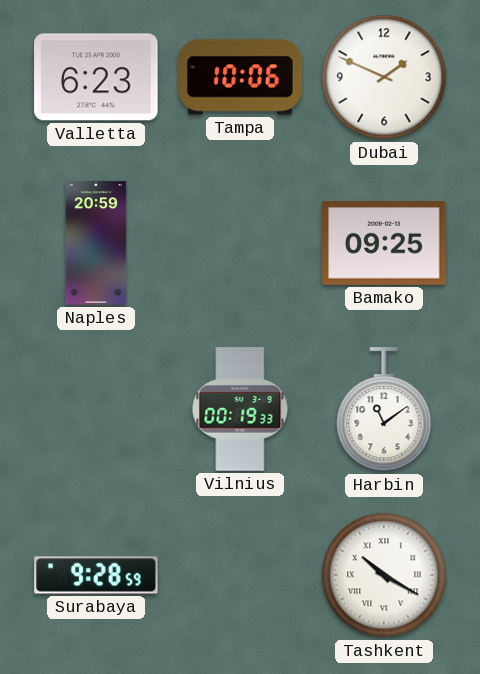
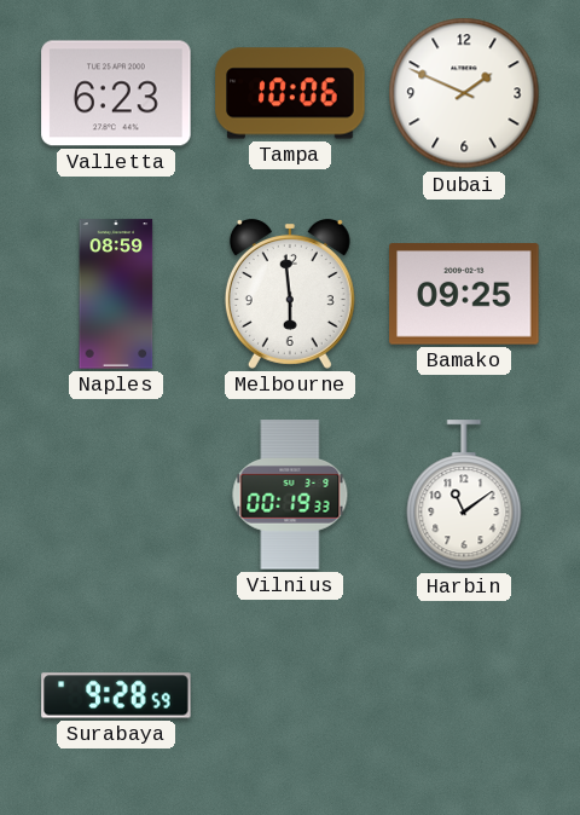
Naples: 20:59 -> 08:59
Melbourne: none -> 5:59
Tashkent: 10:20 -> none
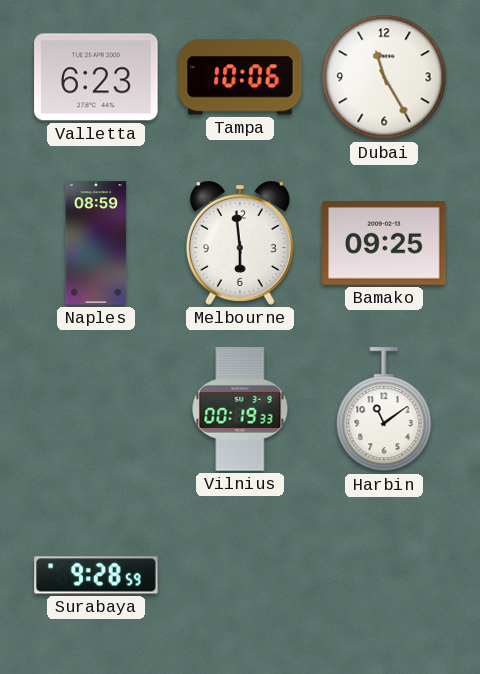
Dubai: 1:49 -> 11:25
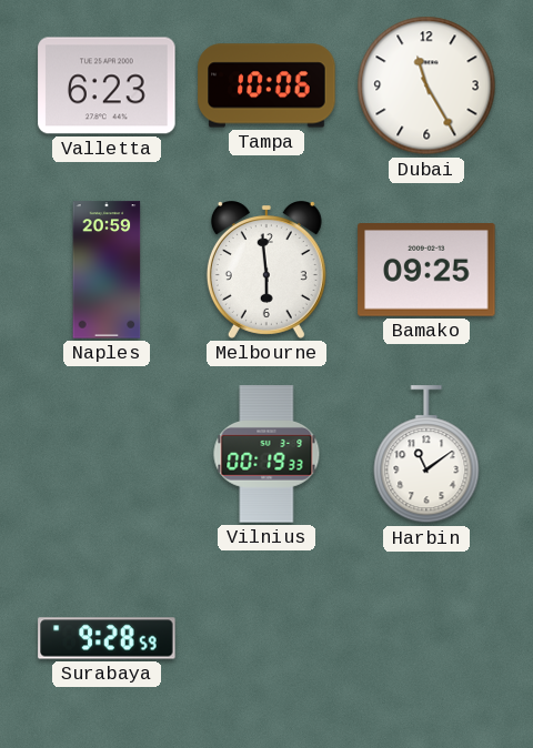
Naples: 08:59 -> 20:59
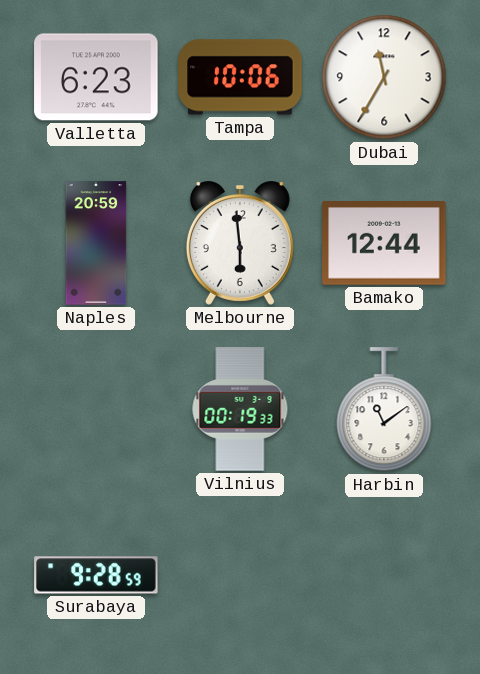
Dubai: 11:25 -> 11:35
Bamako: 09:25 -> 12:44
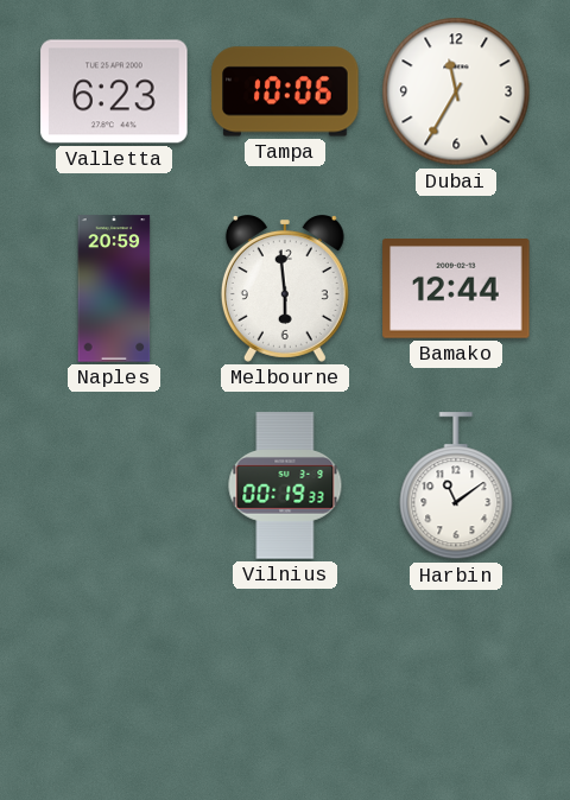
Surabaya: 9:28 -> none
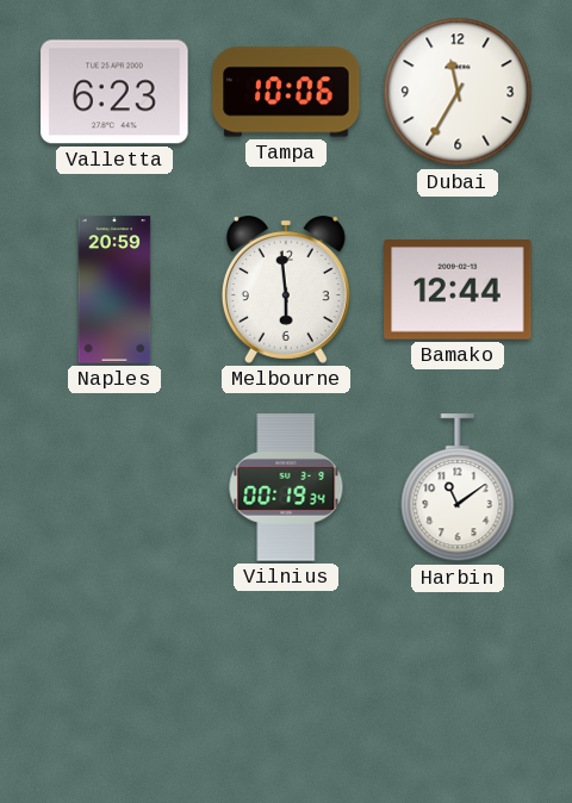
Vilnius: 00:19:33 -> 00:19:34
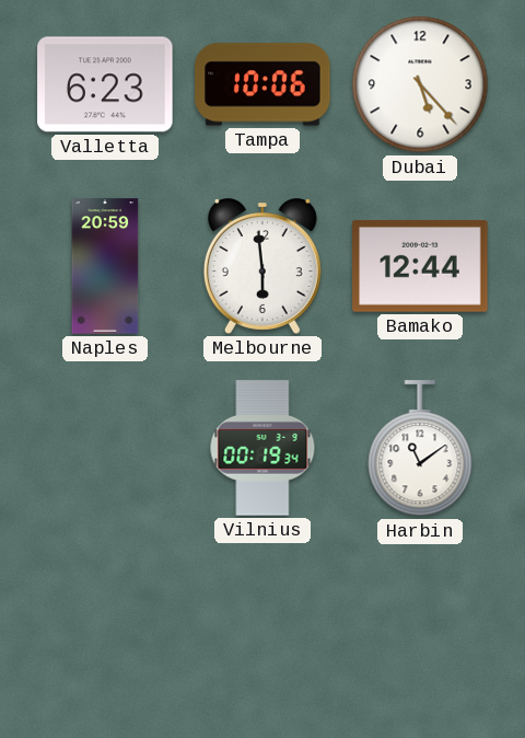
Dubai: 11:35 -> 5:23
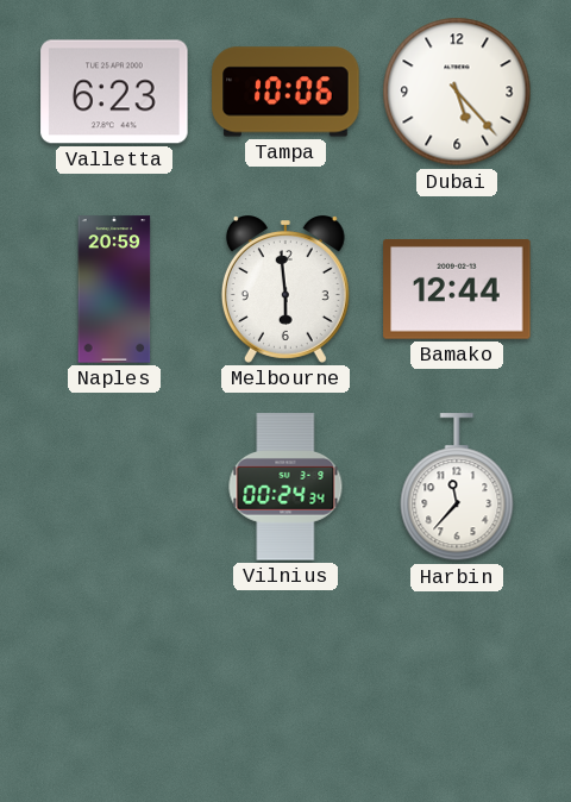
Vilnius: 00:19 -> 00:24
Harbin: 11:09 -> 11:37
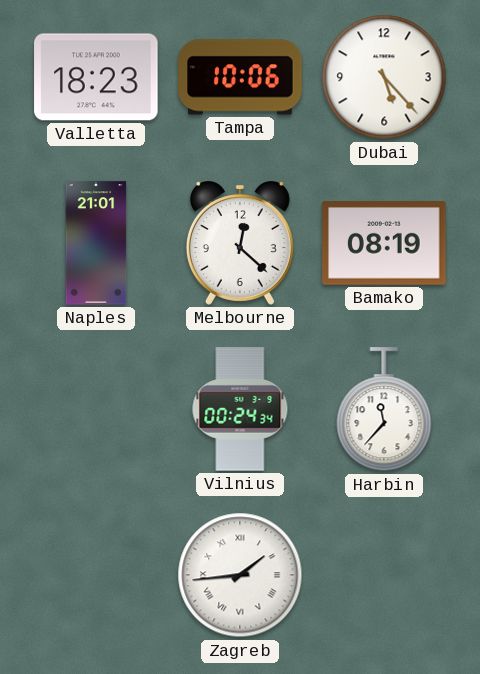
Valletta: 6:23 -> 18:23
Naples: 20:59 -> 21:01
Melbourne: 5:59 -> 12:22
Bamako: 12:44 -> 08:19
Zagreb: none -> 1:44
